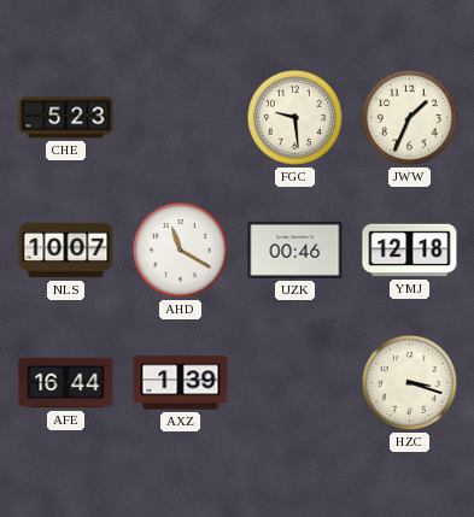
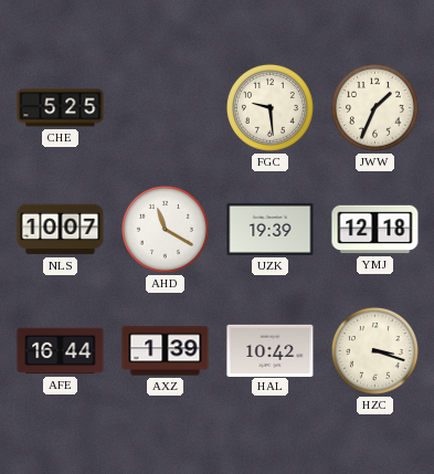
CHE: 5:23 -> 5:25
UZK: 00:46 -> 19:39
HAL: none -> 10:42
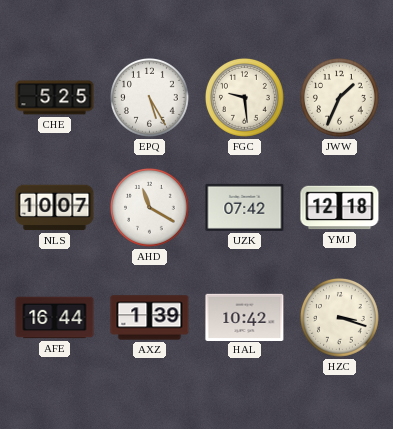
EPQ: none -> 5:25
UZK: 19:39 -> 07:42
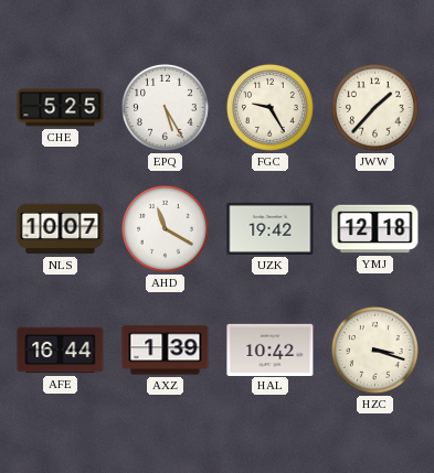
FGC: 9:29 -> 9:25
JWW: 1:34 -> 1:37
UZK: 07:42 -> 19:42
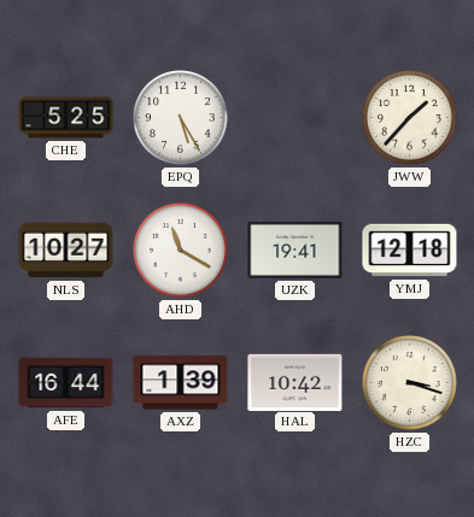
FGC: 9:25 -> none
NLS: 10:07 -> 10:27
UZK: 19:42 -> 19:41
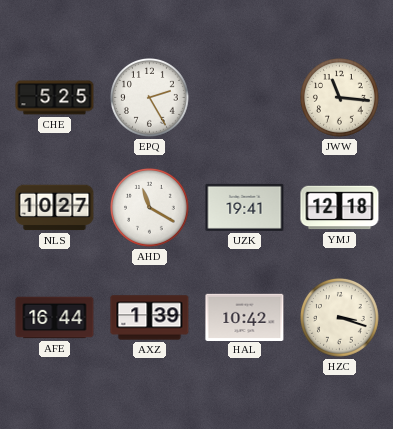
EPQ: 5:25 -> 2:25
JWW: 1:37 -> 11:16
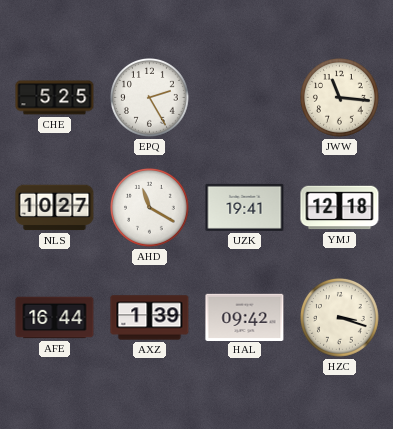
HAL: 10:42 -> 09:42
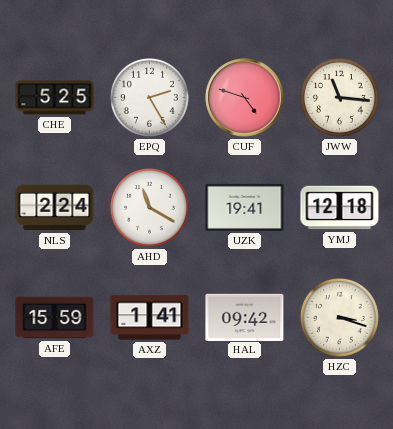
CUF: none -> 4:48
NLS: 10:27 -> 2:24
AFE: 16:44 -> 15:59
AXZ: 1:39 -> 1:41
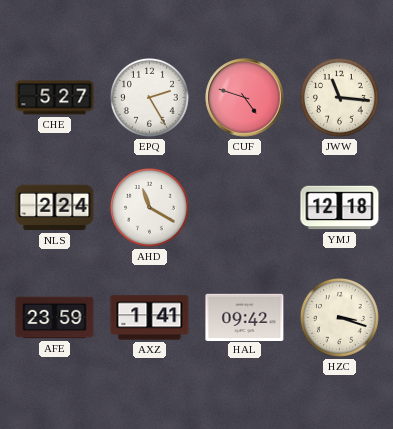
CHE: 5:25 -> 5:27
UZK: 19:41 -> none
AFE: 15:59 -> 23:59
